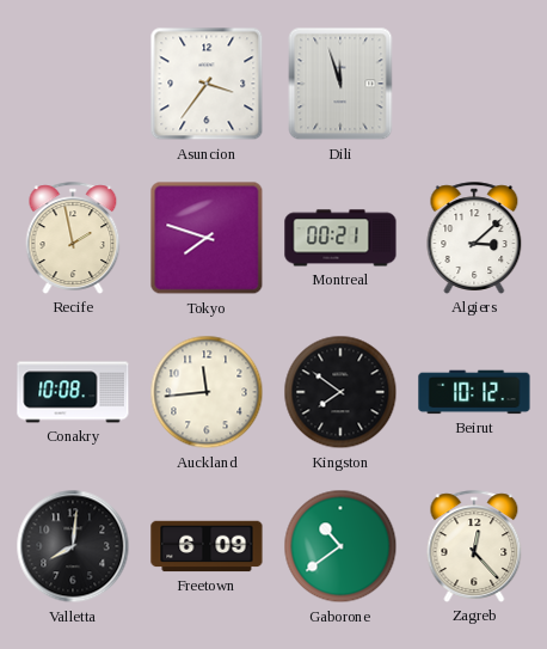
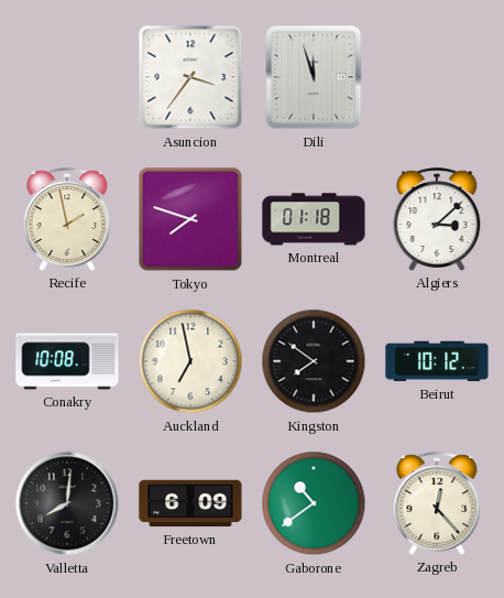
Montreal: 00:21 -> 01:18
Auckland: 11:44 -> 6:58
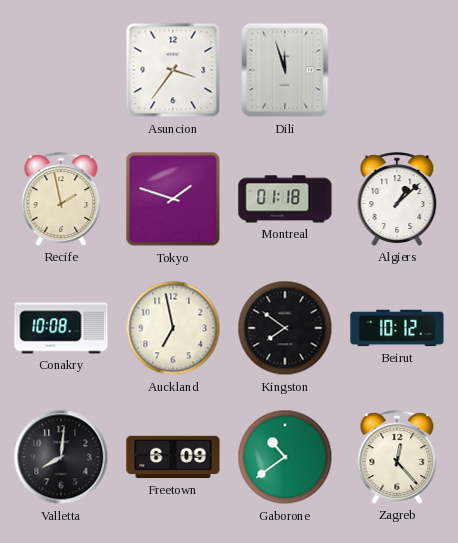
Tokyo: 7:48 -> 1:48
Algiers: 3:08 -> 1:08
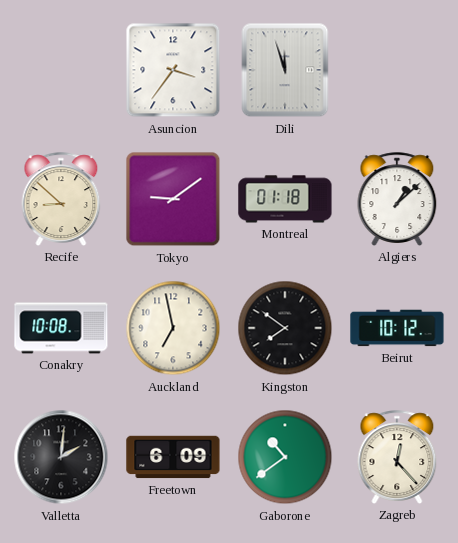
Recife: 1:58 -> 8:52
Tokyo: 1:48 -> 9:09
Valletta: 8:01 -> 2:01
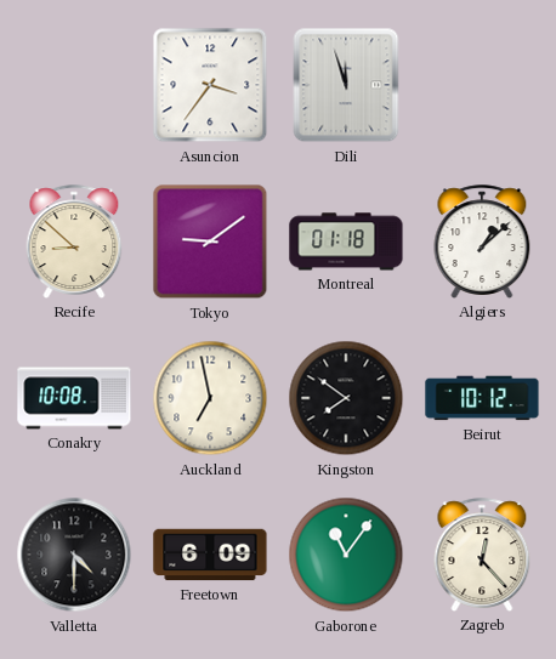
Valletta: 2:01 -> 4:30
Gaborone: 10:39 -> 11:06
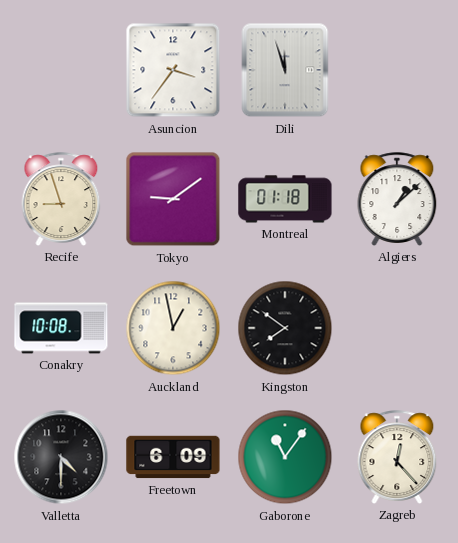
Recife: 8:52 -> 8:57
Auckland: 6:58 -> 12:58
Beirut: 10:12 -> none
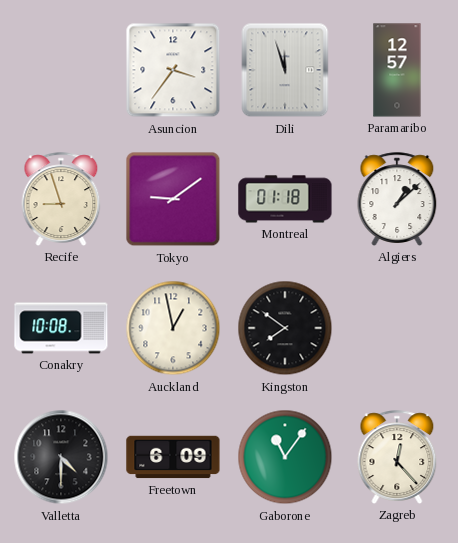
Paramaribo: none -> 12:57
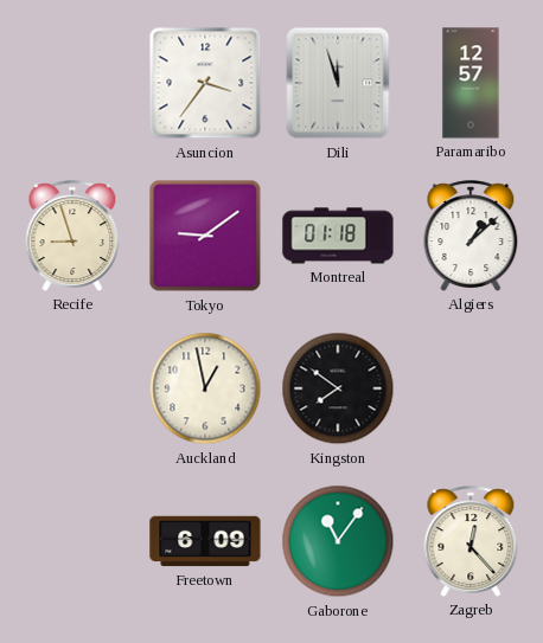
Conakry: 10:08 -> none
Valletta: 4:30 -> none
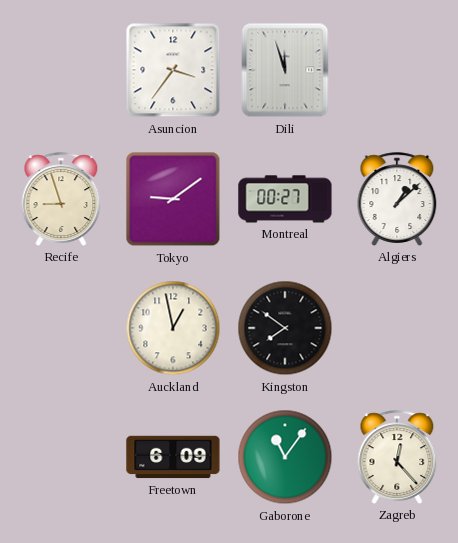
Paramaribo: 12:57 -> none
Montreal: 01:18 -> 00:27
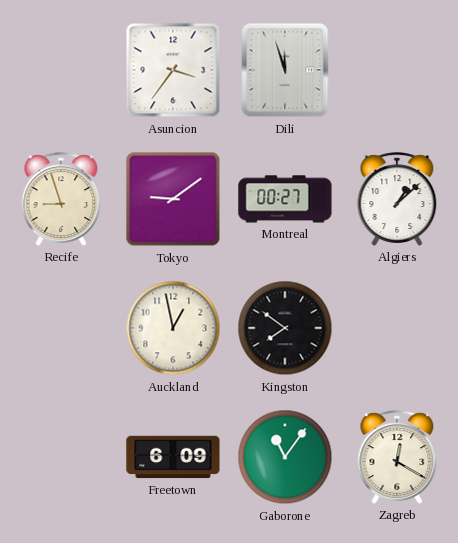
Zagreb: 12:23 -> 12:20
